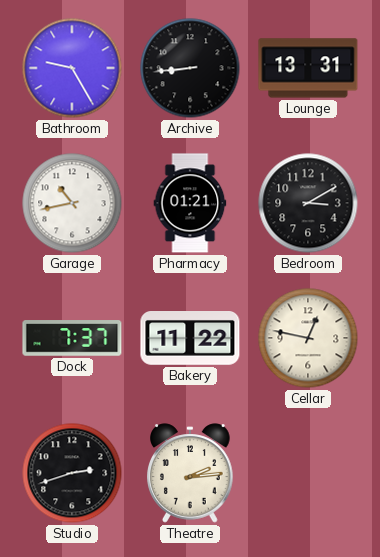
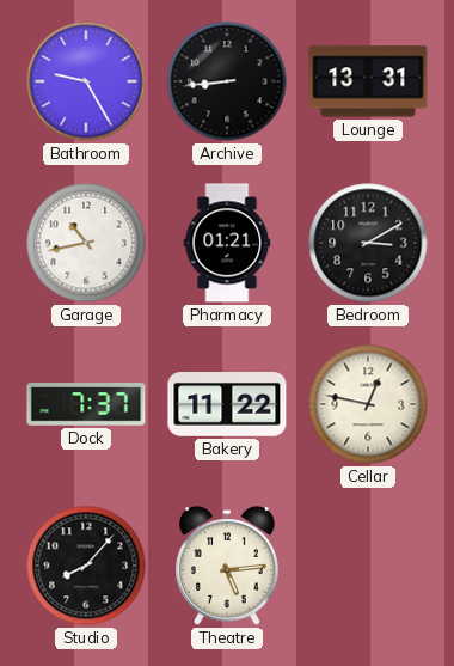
Studio: 2:42 -> 8:07
Theatre: 2:14 -> 5:14
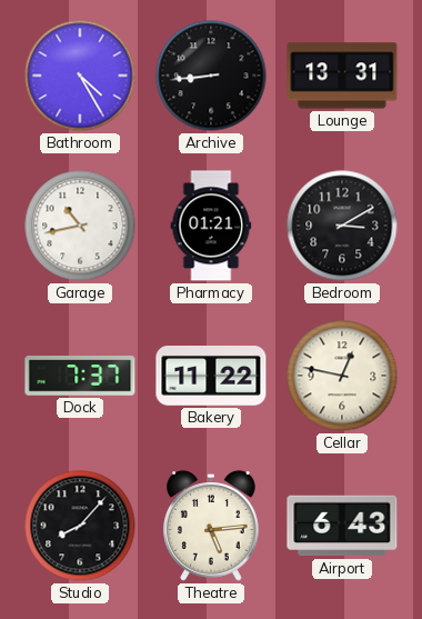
Bathroom: 9:25 -> 4:25
Airport: none -> 6:43
